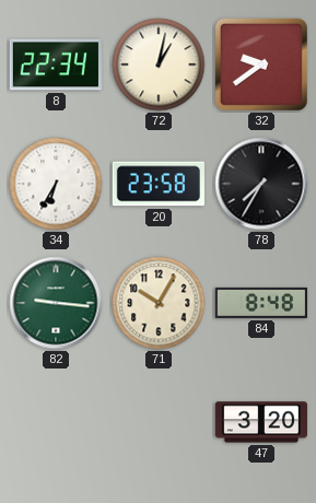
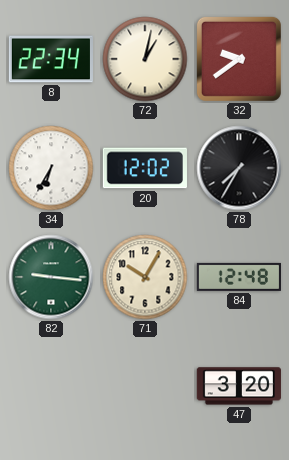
20: 23:58 -> 12:02
84: 8:48 -> 12:48
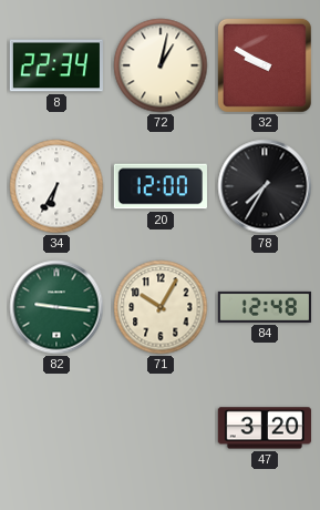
32: 9:39 -> 9:50
20: 12:02 -> 12:00
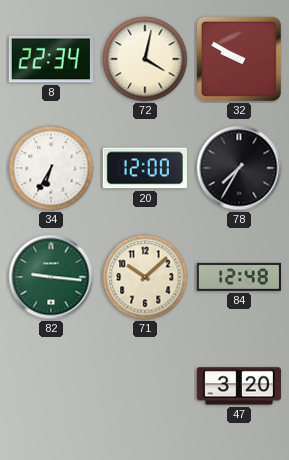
72: 1:02 -> 4:02
71: 10:05 -> 10:08
